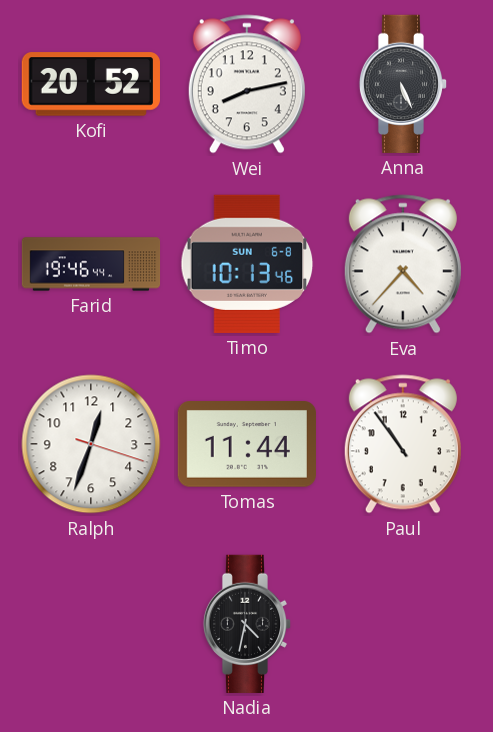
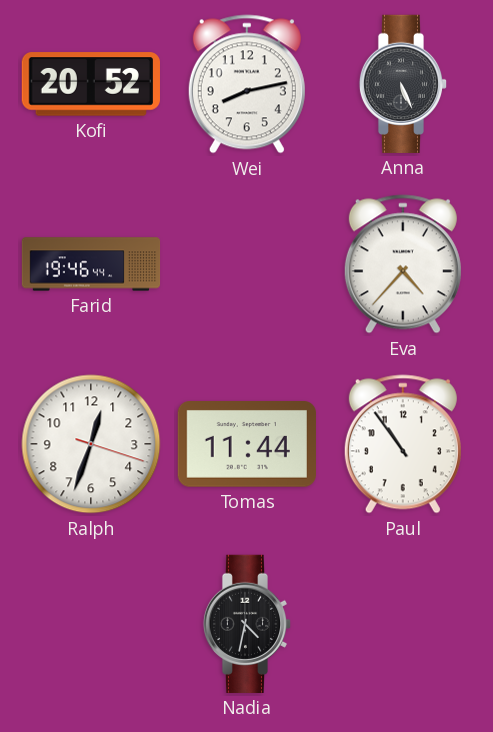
Timo: 10:13 -> none
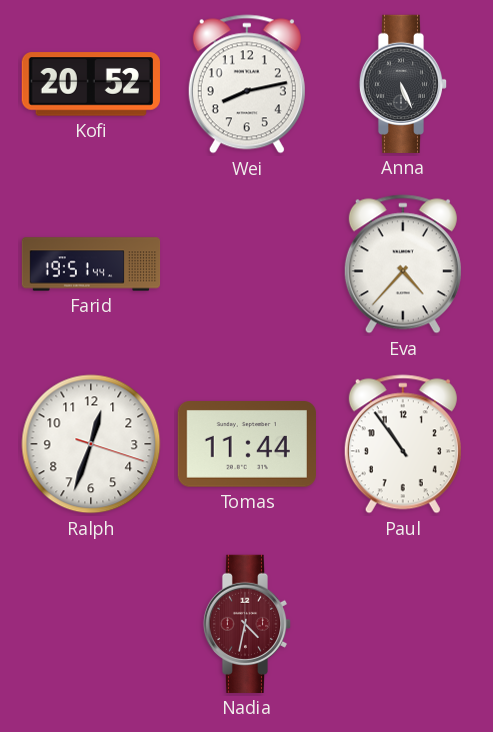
Farid: 19:46 -> 19:51
Nadia dial: black -> burgundy
